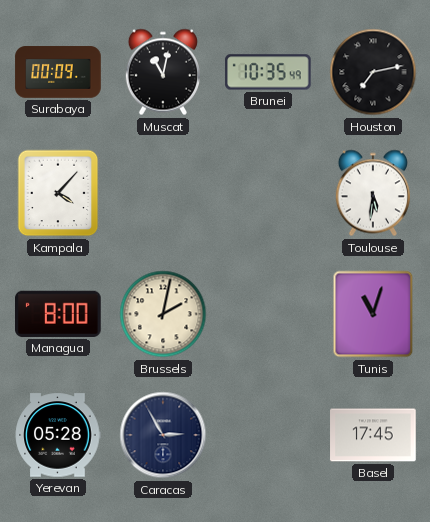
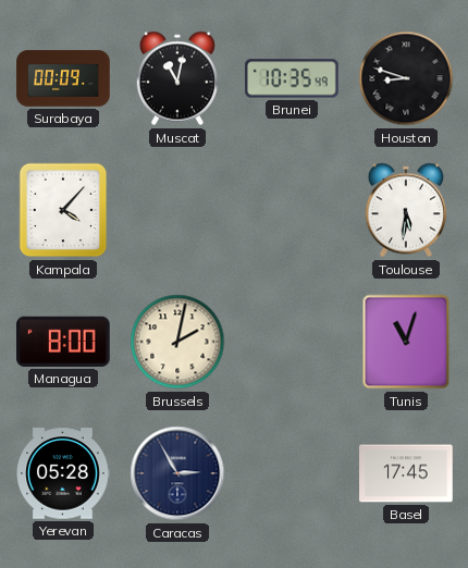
Houston: 7:13 -> 8:48
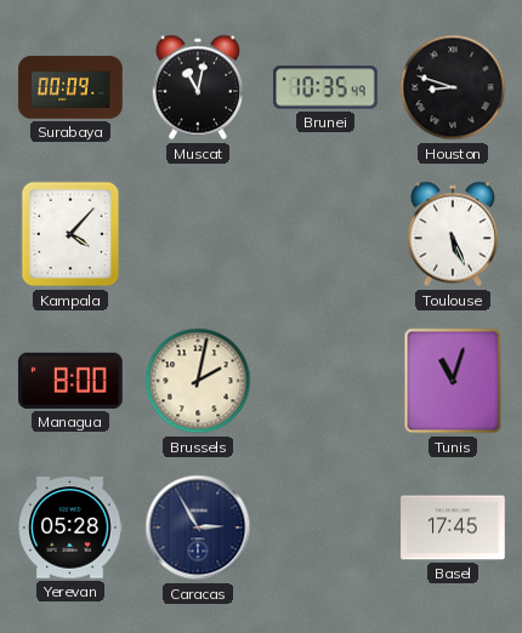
Toulouse: 5:31 -> 5:26
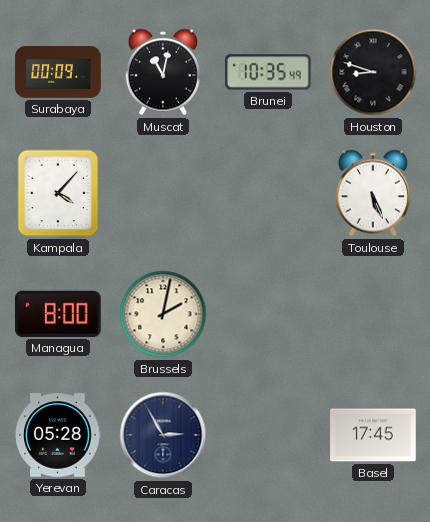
Tunis: 11:03 -> none
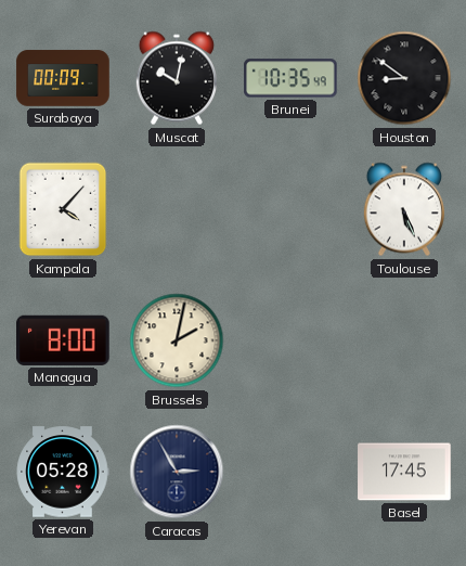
Muscat: 11:02 -> 10:02
Houston: 8:48 -> 8:51
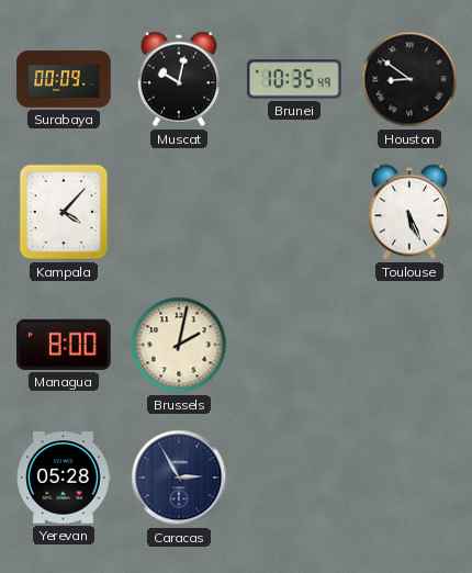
Basel: 17:45 -> none
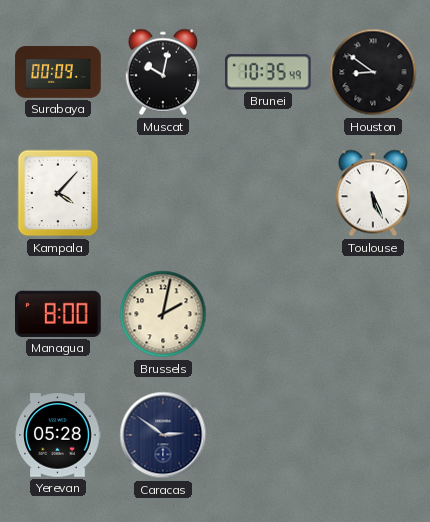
Caracas: 2:55 -> 2:51
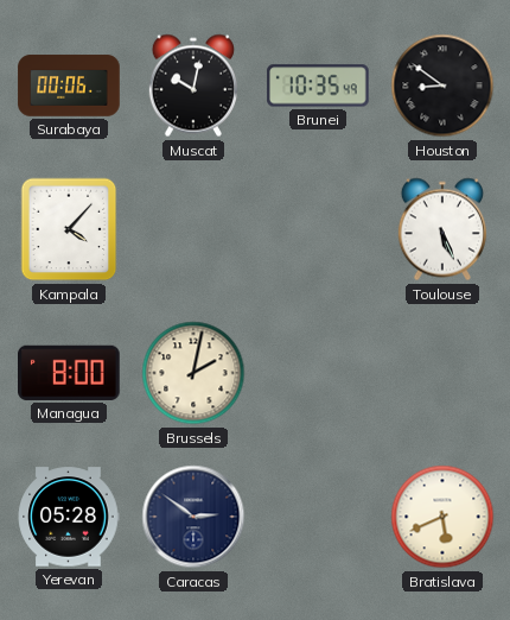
Surabaya: 00:09 -> 00:06
Bratislava: none -> 5:41
